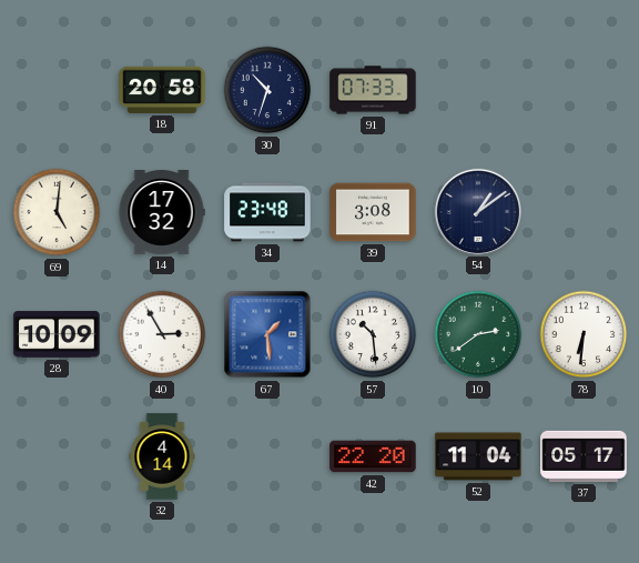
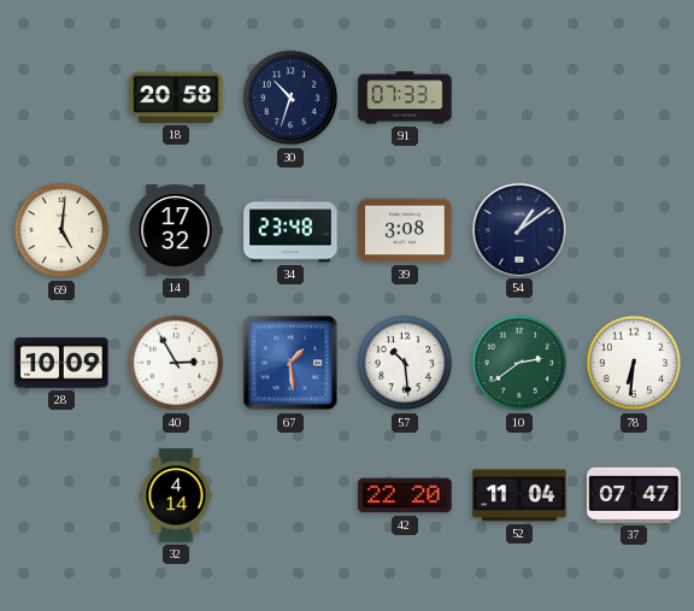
37: 05:17 -> 07:47
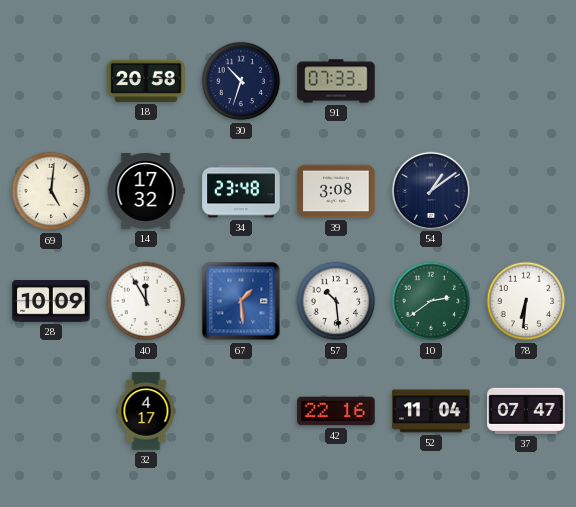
40: 2:55 -> 11:55
32: 4:14 -> 4:17
42: 22:20 -> 22:16
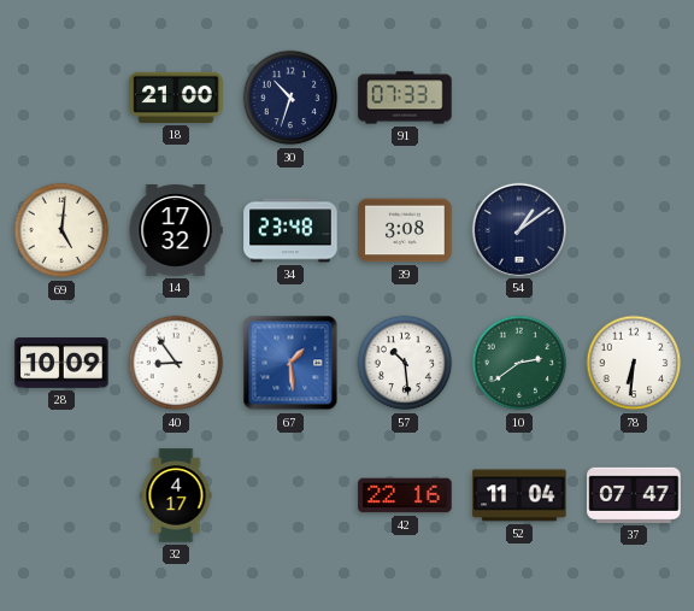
18: 20:58 -> 21:00
40: 11:55 -> 8:54
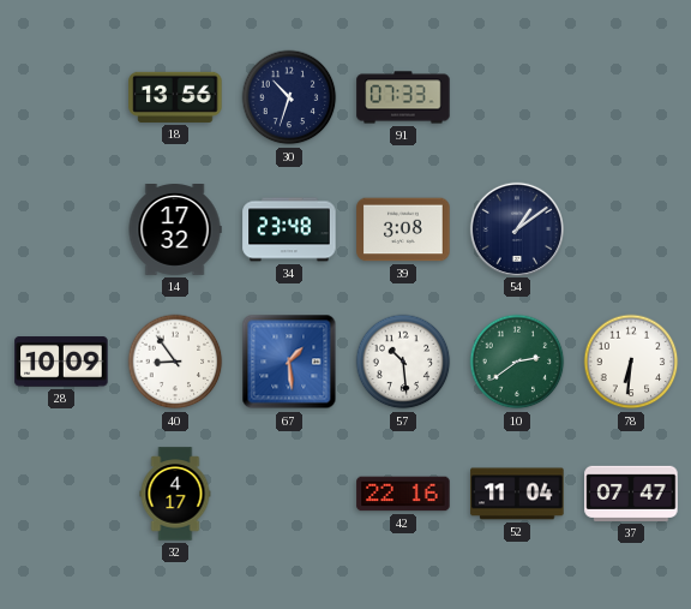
18: 21:00 -> 13:56
69: 5:01 -> none
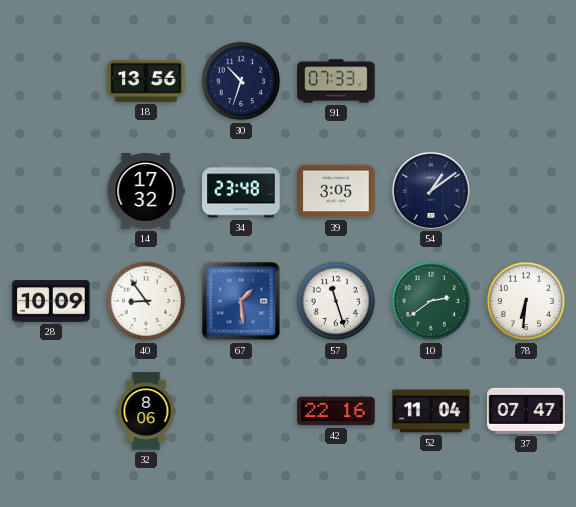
39: 3:08 -> 3:05
57: 10:29 -> 11:27
32: 4:17 -> 8:06
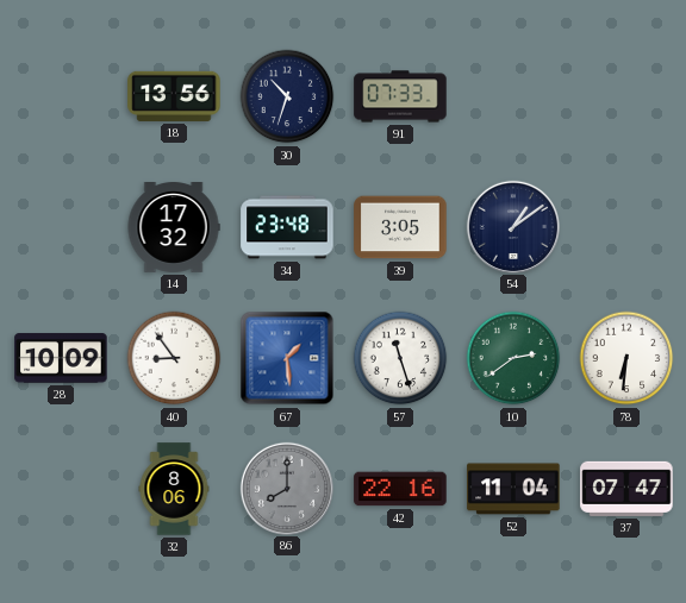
86: none -> 8:00
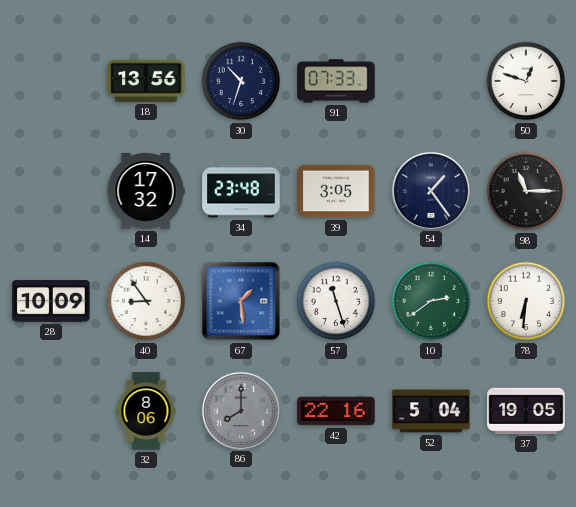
50: none -> 12:48
54: 1:09 -> 1:24
98: none -> 11:15
52: 11:04 -> 5:04
37: 07:47 -> 19:05
